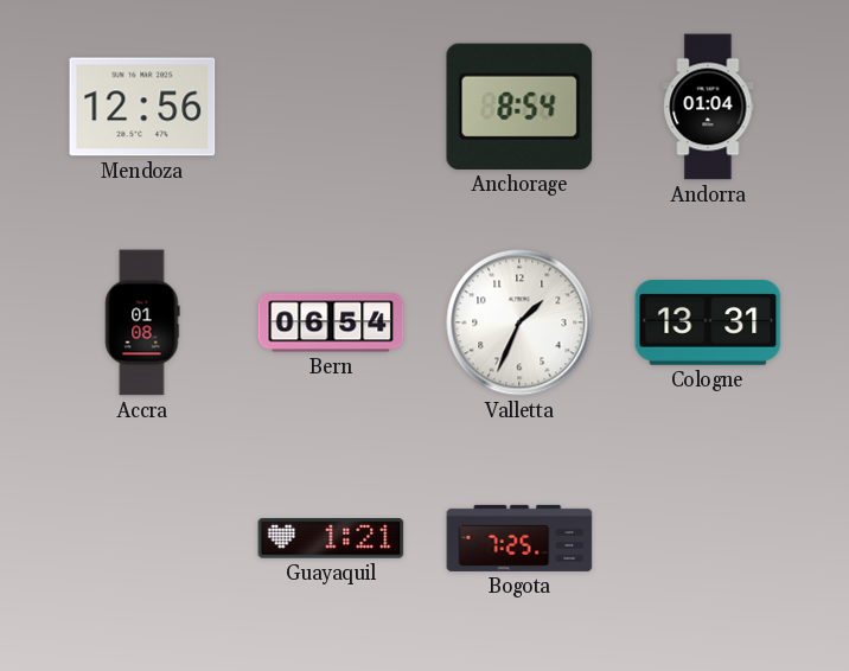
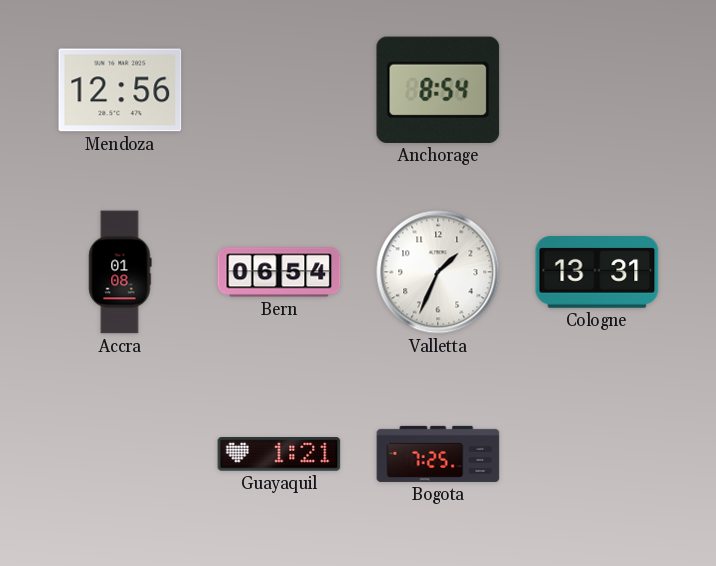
Andorra: 01:04 -> none
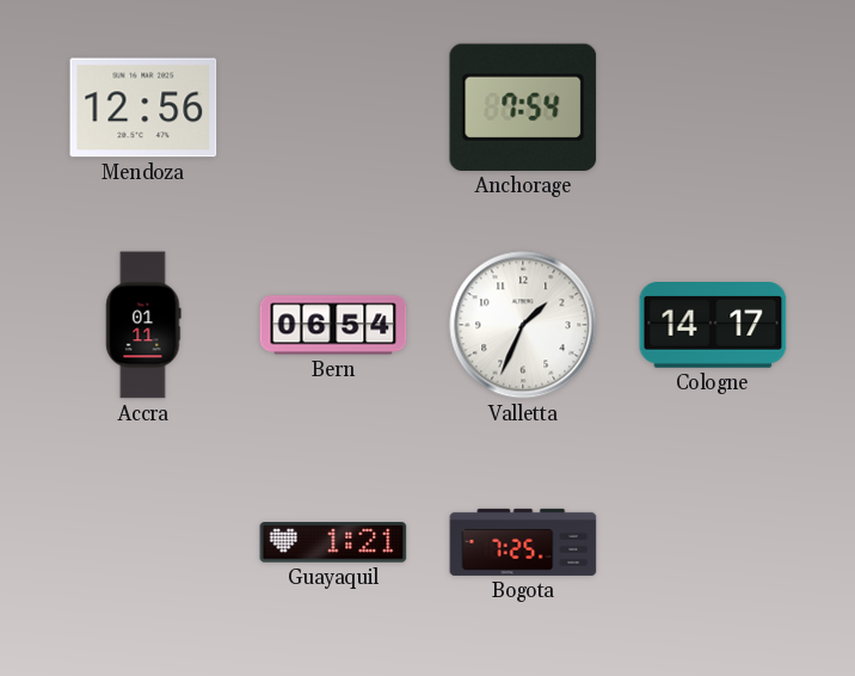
Anchorage: 8:54 -> 7:54
Accra: 01:08 -> 01:11
Cologne: 13:31 -> 14:17
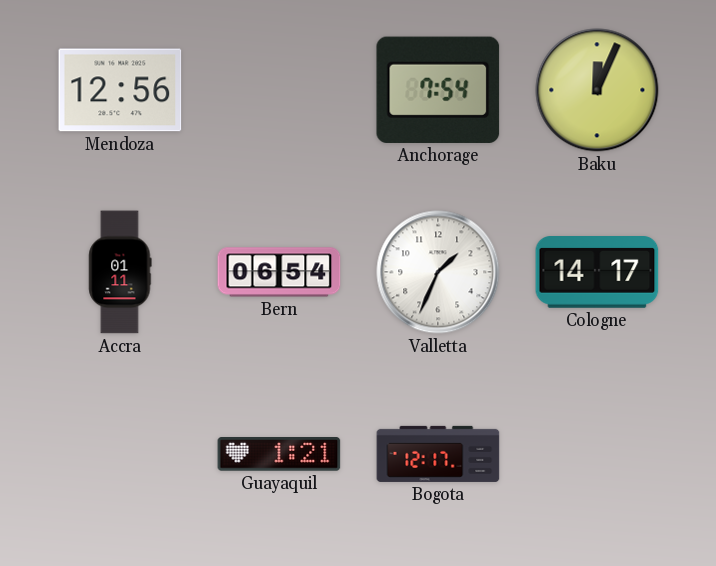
Baku: none -> 12:04
Bogota: 7:25 -> 12:17
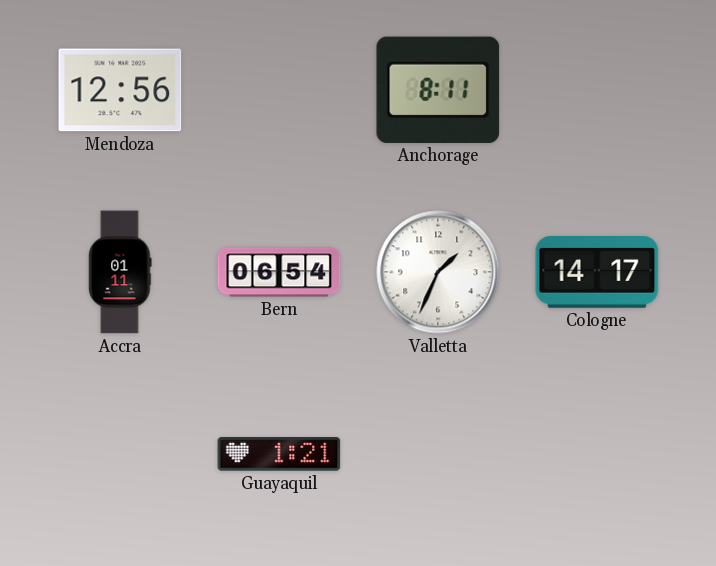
Anchorage: 7:54 -> 8:11
Baku: 12:04 -> none
Bogota: 12:17 -> none
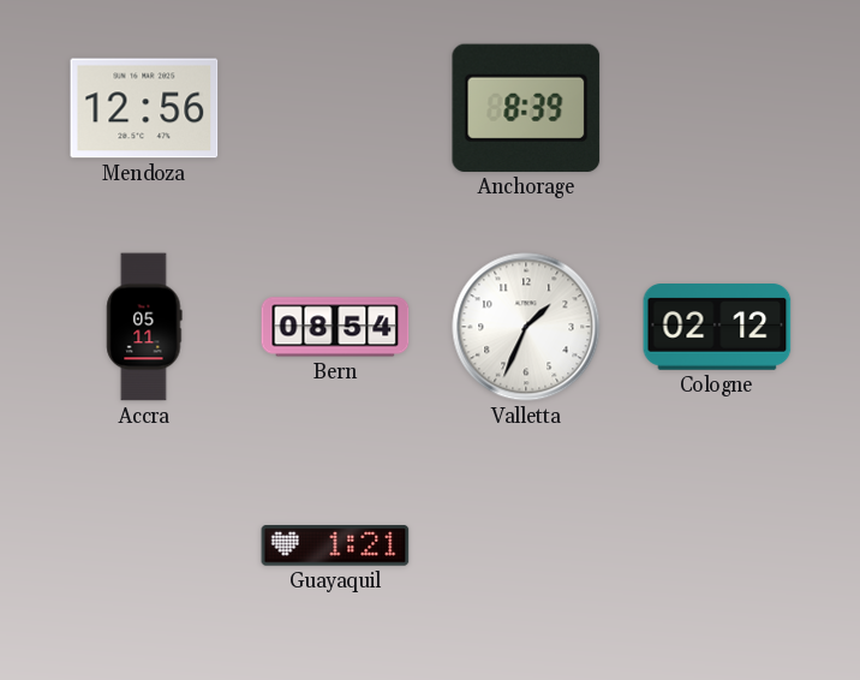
Anchorage: 8:11 -> 8:39
Accra: 01:11 -> 05:11
Bern: 06:54 -> 08:54
Cologne: 14:17 -> 02:12
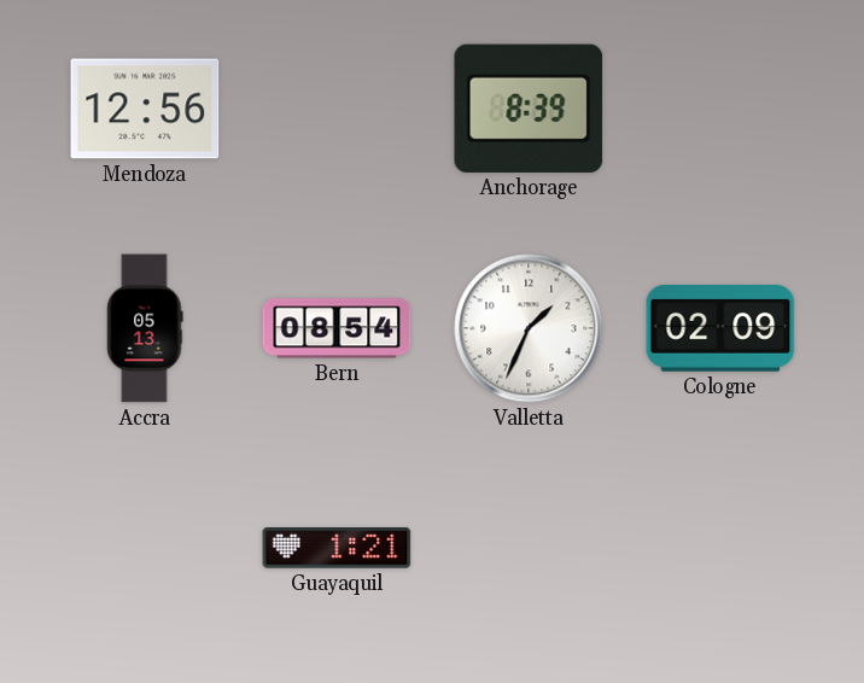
Accra: 05:11 -> 05:13
Cologne: 02:12 -> 02:09
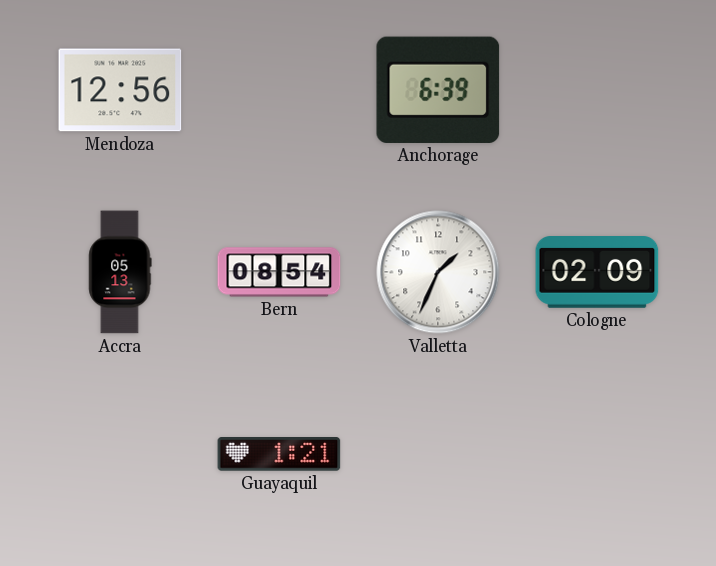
Anchorage: 8:39 -> 6:39
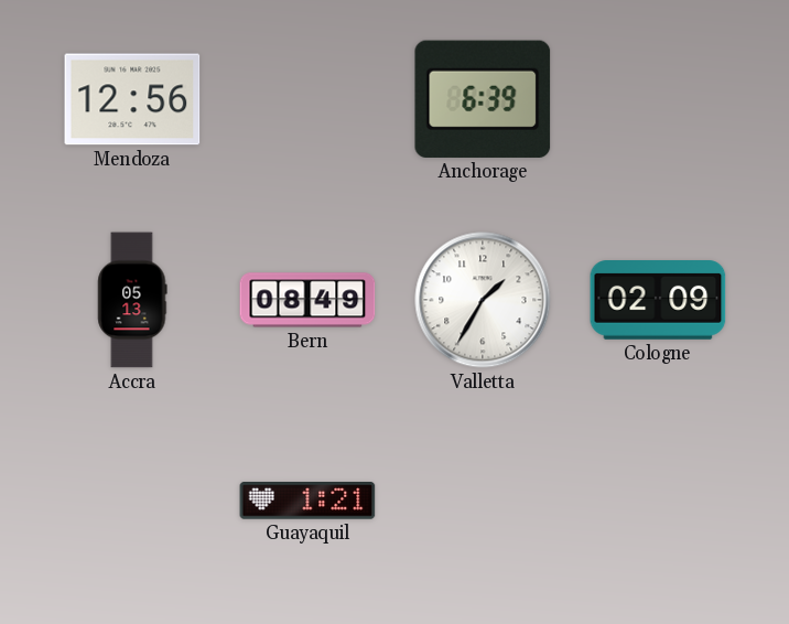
Bern: 08:54 -> 08:49
Valletta: 1:34 -> 1:35
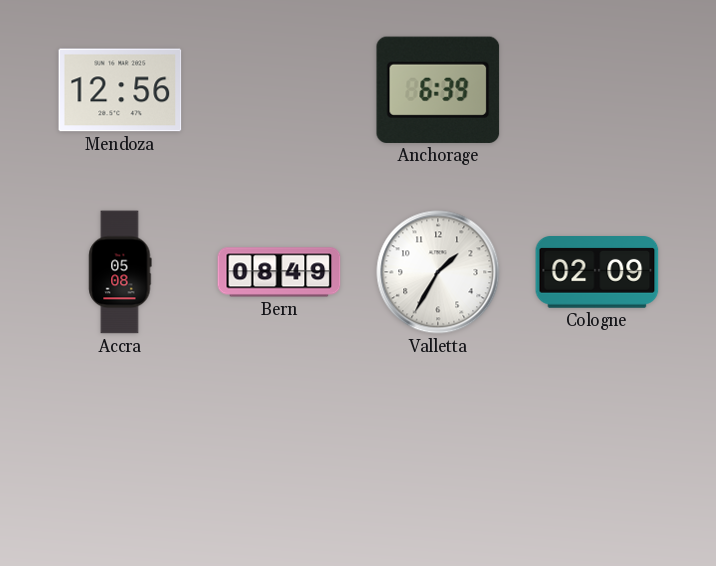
Accra: 05:13 -> 05:08
Guayaquil: 1:21 -> none
